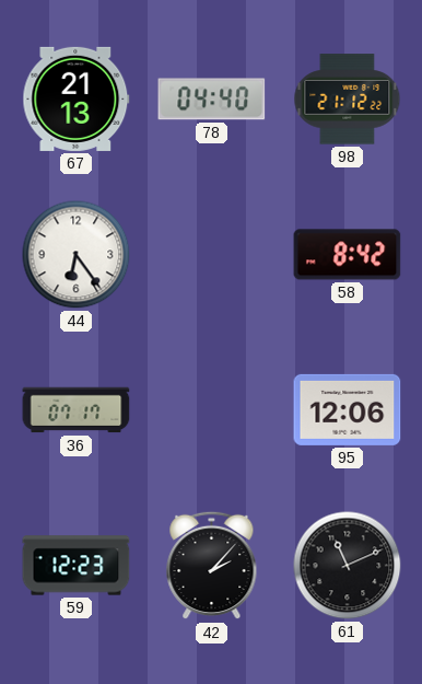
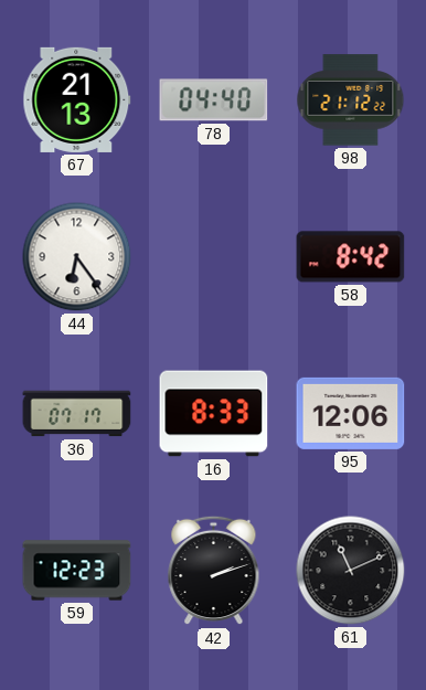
16: none -> 8:33
42: 2:07 -> 2:12
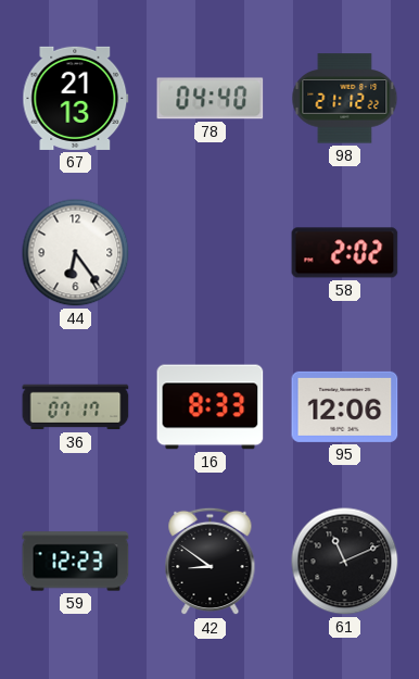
58: 8:42 -> 2:02
42: 2:12 -> 8:51
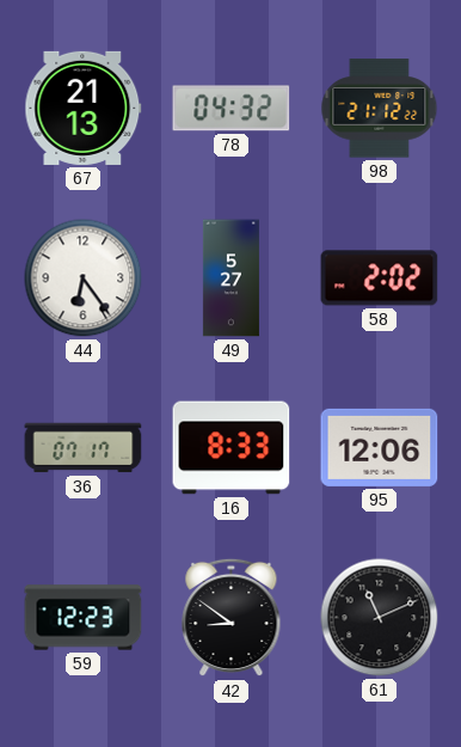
78: 04:40 -> 04:32
49: none -> 5:27
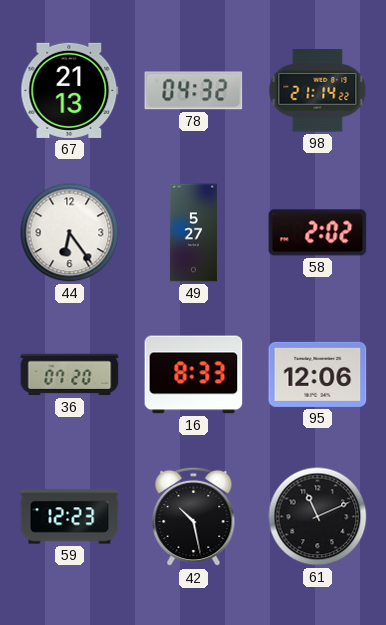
98: 21:12 -> 21:14
36: 07:17 -> 07:20
42: 8:51 -> 10:28
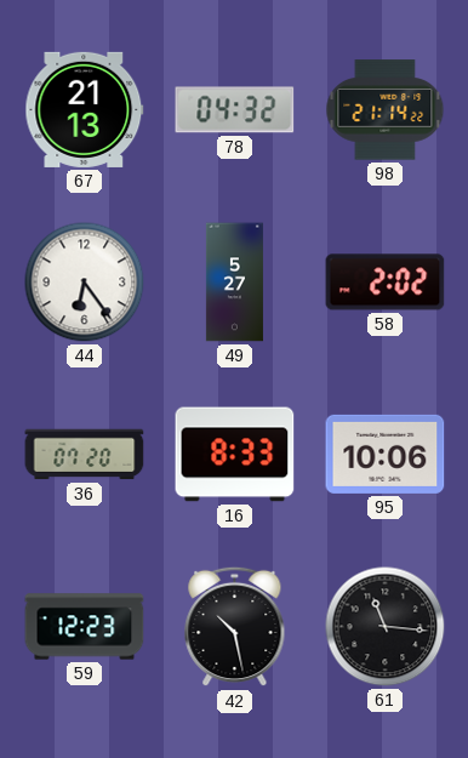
95: 12:06 -> 10:06
61: 11:11 -> 11:16
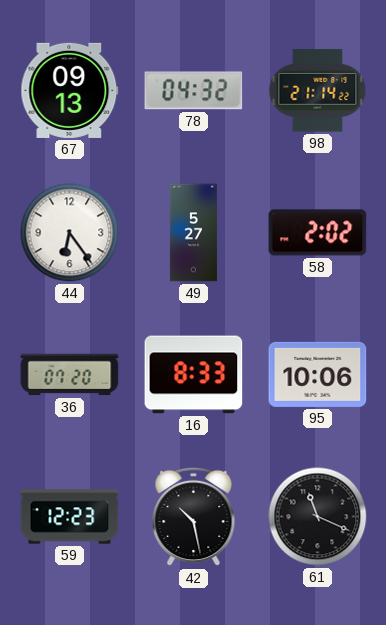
67: 21:13 -> 09:13
61: 11:16 -> 11:19
